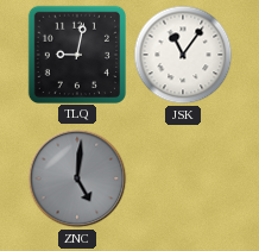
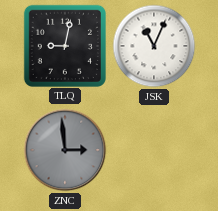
JSK: 11:06 -> 11:04
ZNC: 5:01 -> 2:59
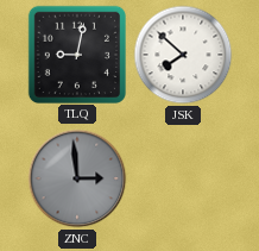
JSK: 11:04 -> 7:52
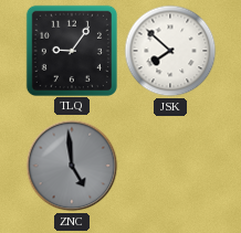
TLQ: 9:02 -> 9:06
ZNC: 2:59 -> 4:59
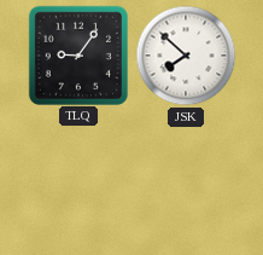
ZNC: 4:59 -> none
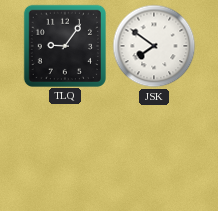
JSK: 7:52 -> 7:51
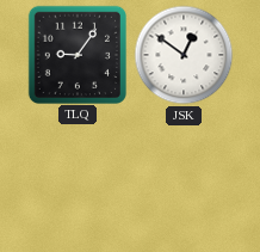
JSK: 7:51 -> 12:51
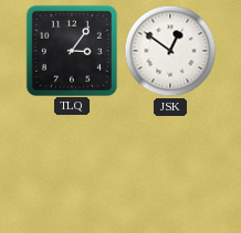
TLQ: 9:06 -> 3:06
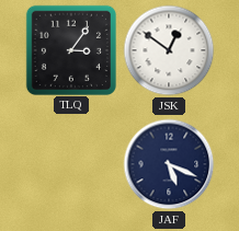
JAF: none -> 5:19
